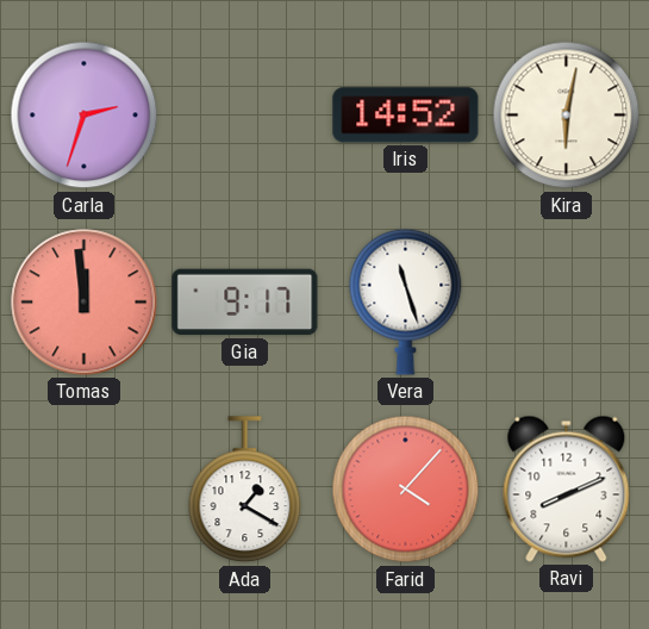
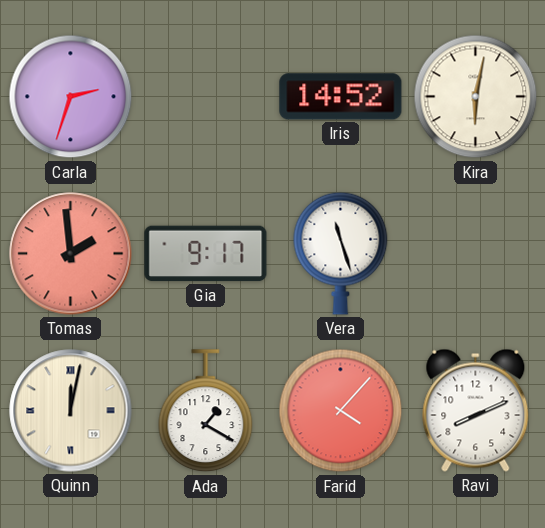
Tomas: 11:59 -> 1:59
Quinn: none -> 12:02
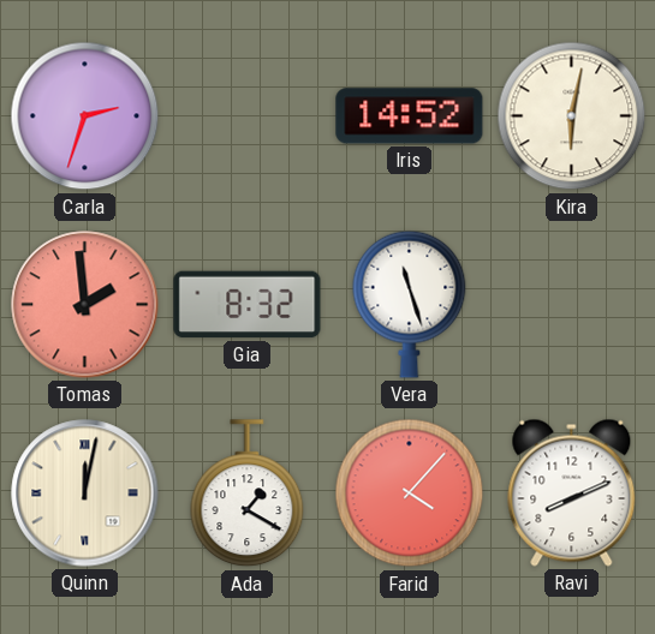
Gia: 9:17 -> 8:32
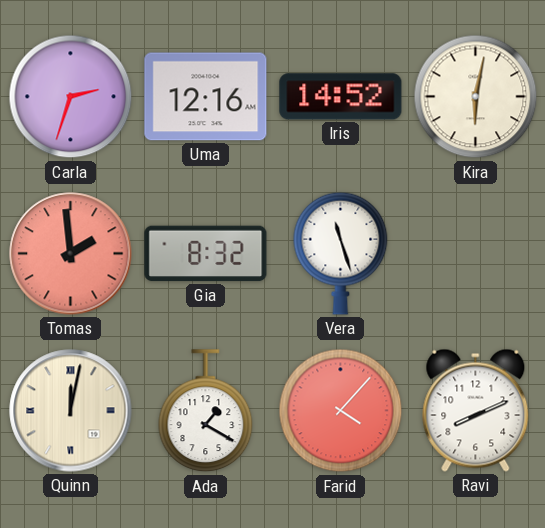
Uma: none -> 12:16
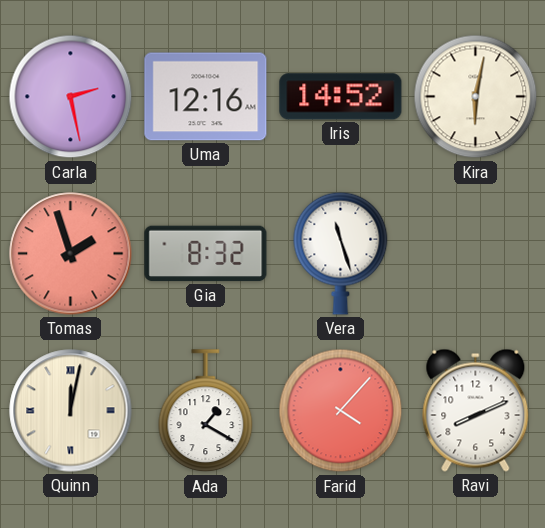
Carla: 2:33 -> 2:28
Tomas: 1:59 -> 1:57
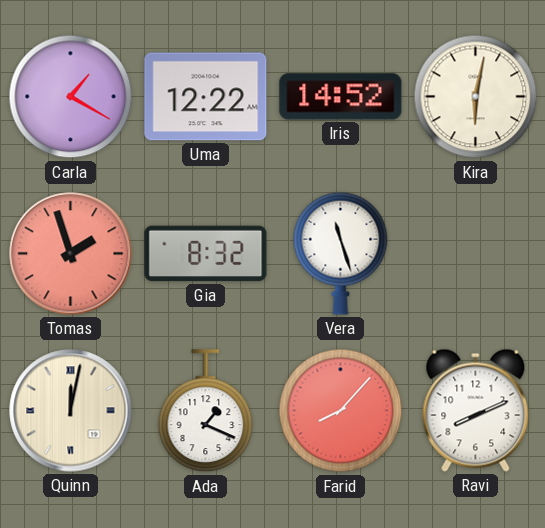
Carla: 2:28 -> 1:20
Uma: 12:16 -> 12:22
Ada: 1:20 -> 1:19
Farid: 4:07 -> 8:07
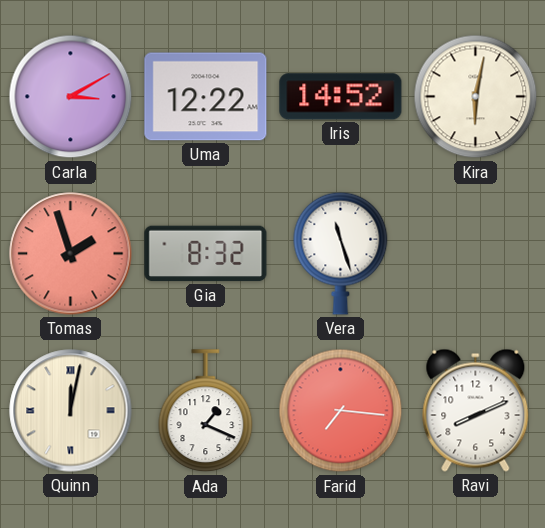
Carla: 1:20 -> 3:10
Farid: 8:07 -> 7:16
